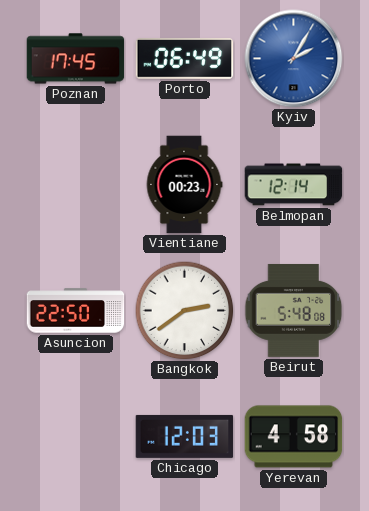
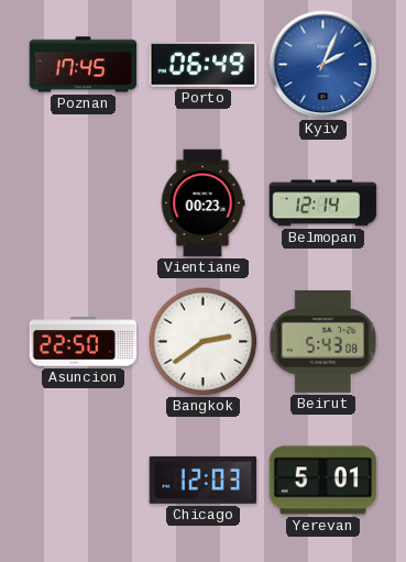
Kyiv: 2:05 -> 2:04
Beirut: 5:48 -> 5:43
Yerevan: 4:58 -> 5:01
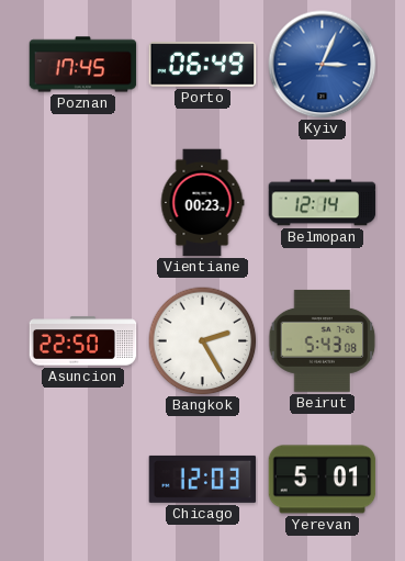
Kyiv: 2:04 -> 3:04
Bangkok: 2:39 -> 2:25
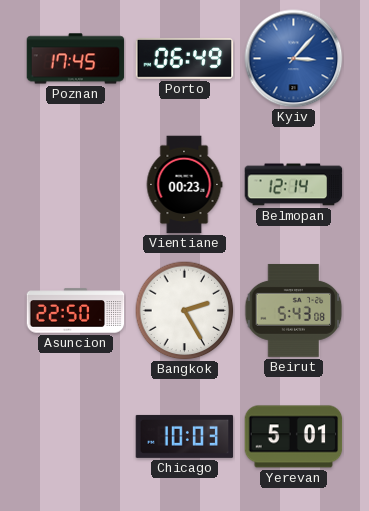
Kyiv: 3:04 -> 3:07
Chicago: 12:03 -> 10:03
